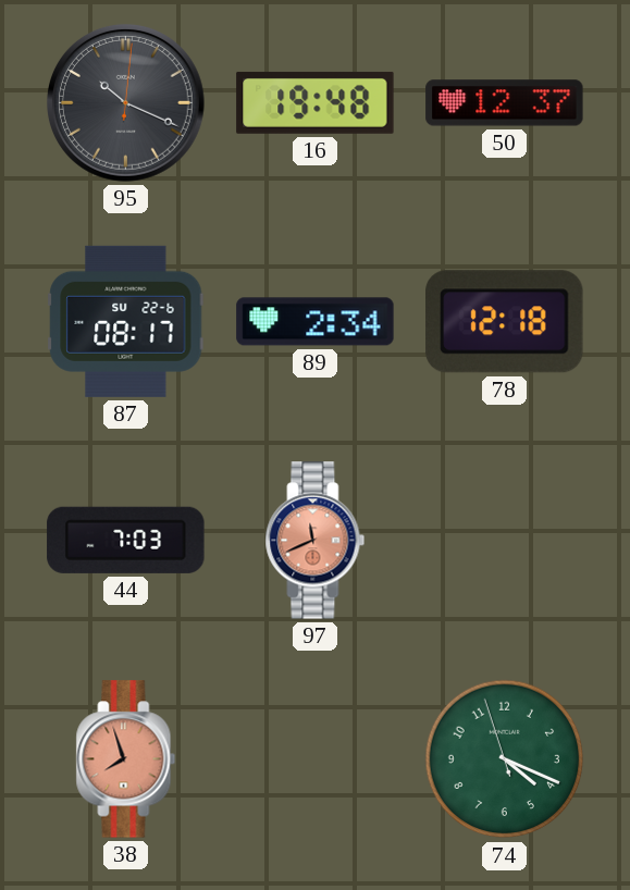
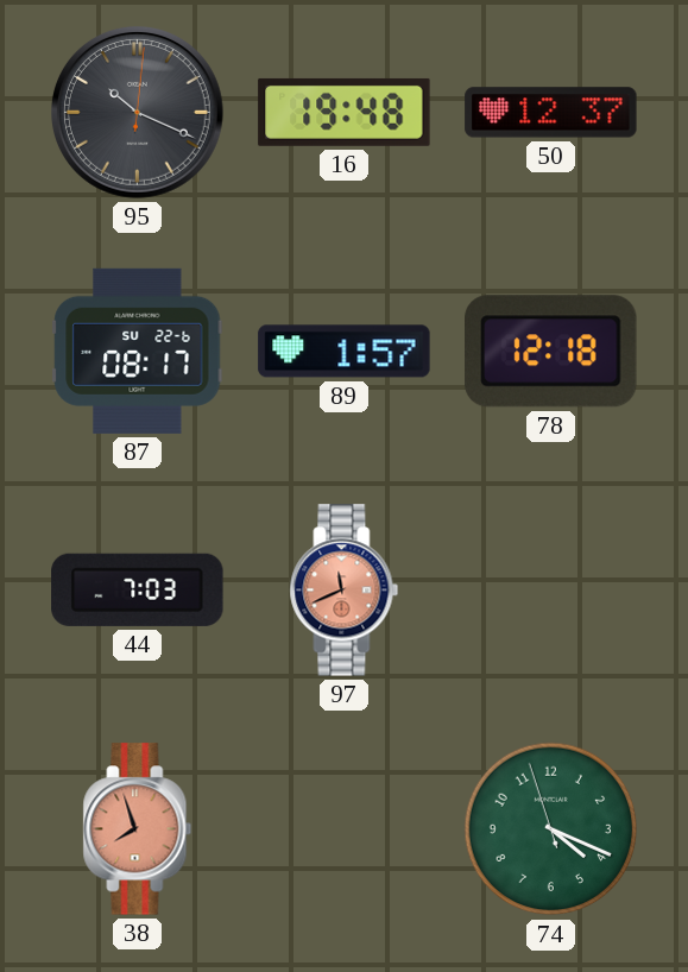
89: 2:34 -> 1:57
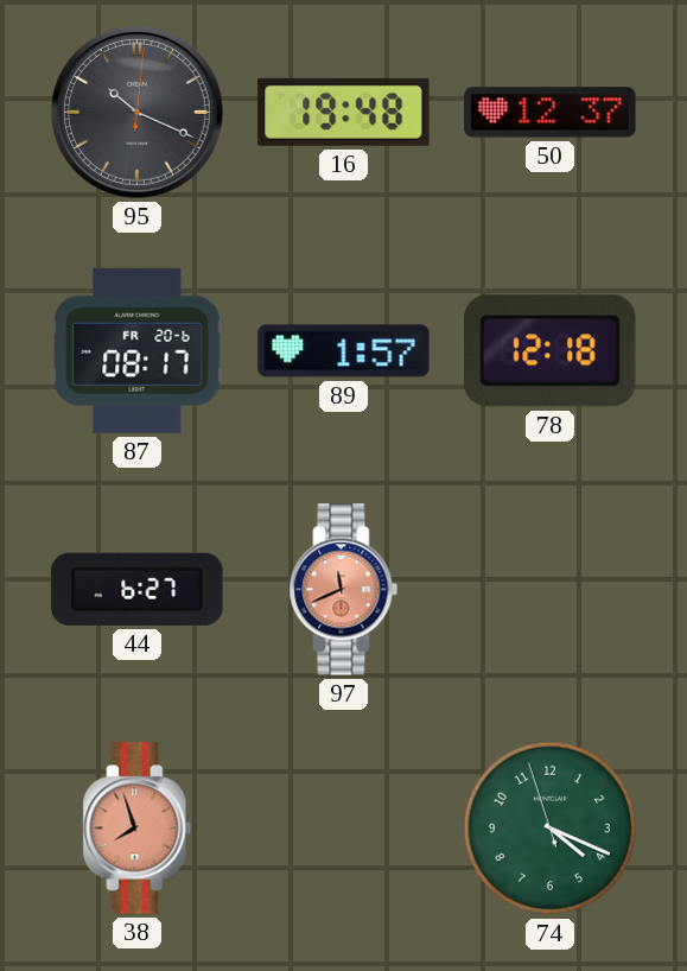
87 date: SU 22-6 -> FR 20-6
44: 7:03 -> 6:27
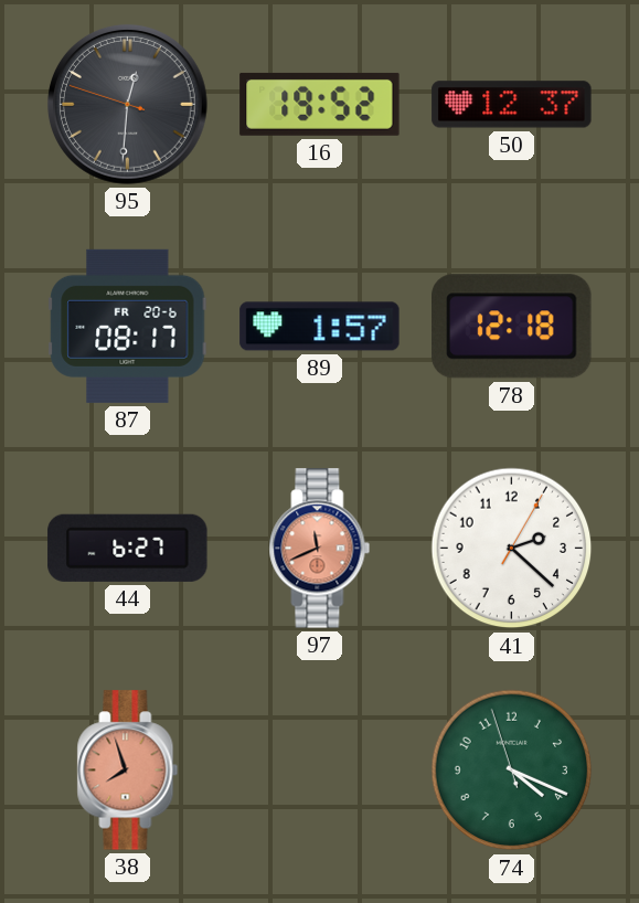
95: 10:19 -> 12:30
16: 19:48 -> 19:52
41: none -> 2:22
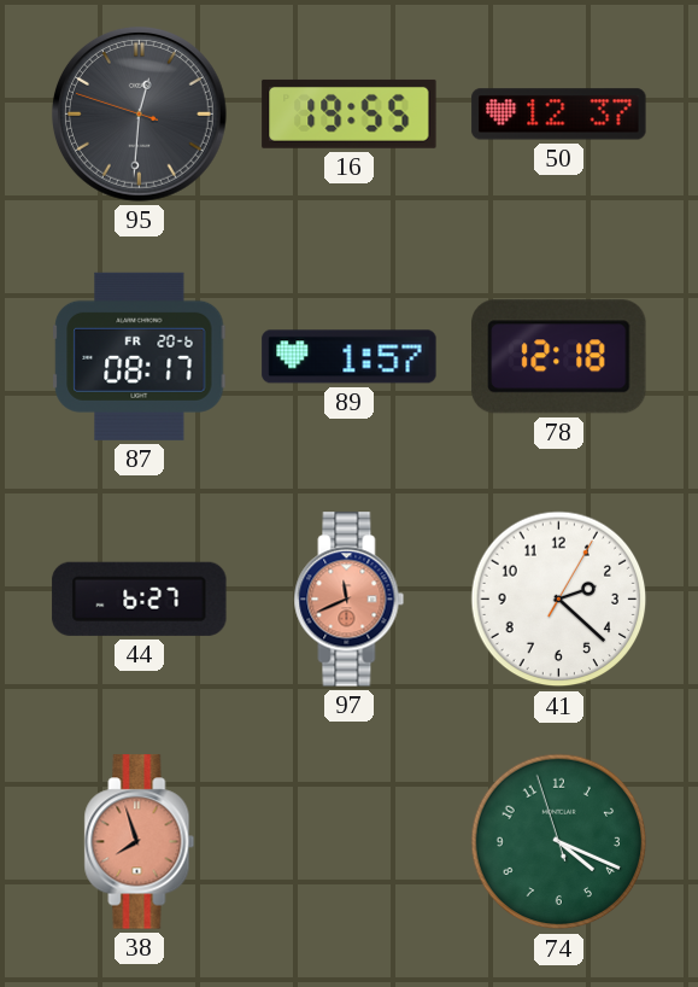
16: 19:52 -> 19:55
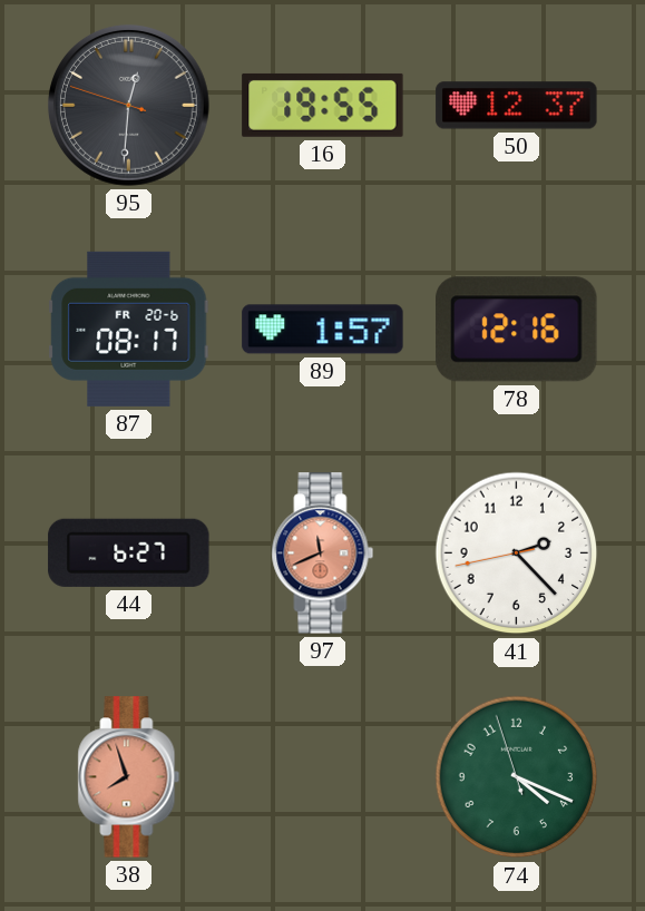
78: 12:18 -> 12:16
41: 2:22:05 -> 2:22:43
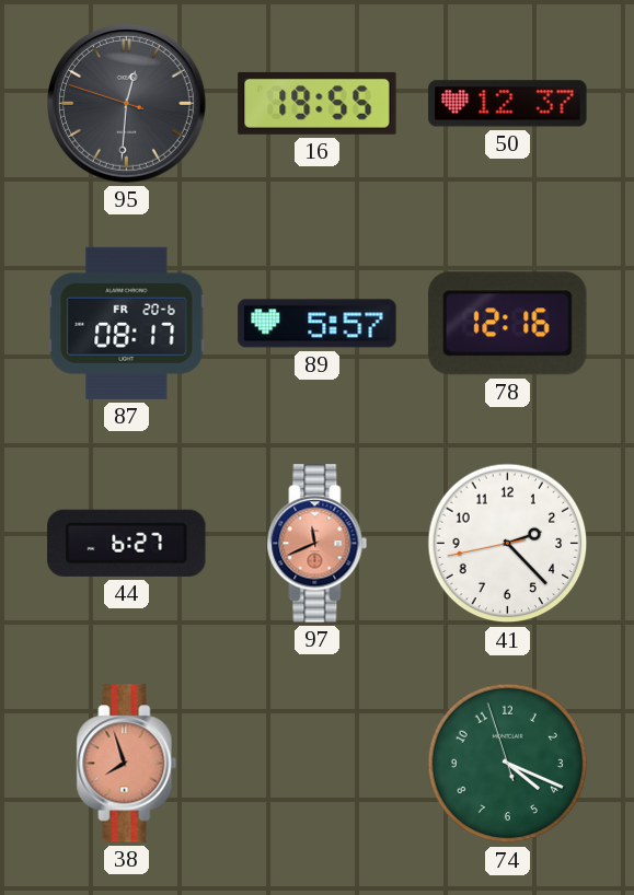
89: 1:57 -> 5:57
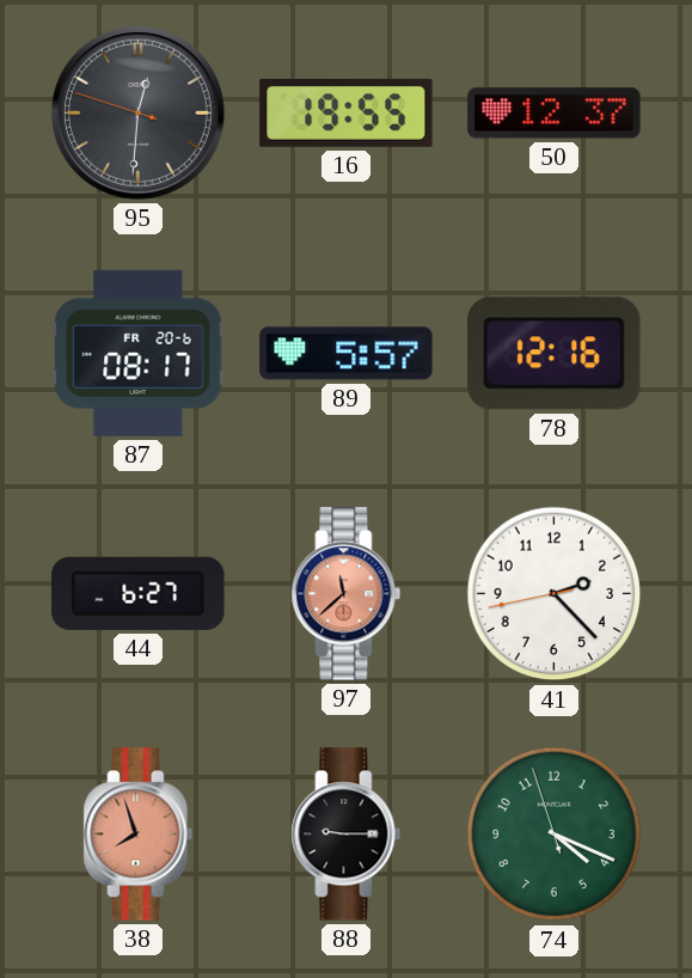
97: 11:41 -> 11:38
88: none -> 9:15
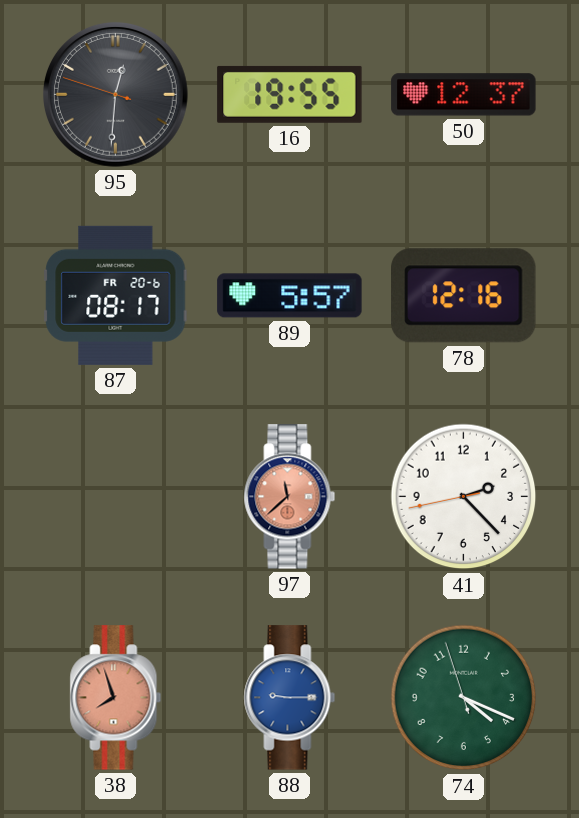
44: 6:27 -> none
88 dial: black -> blue
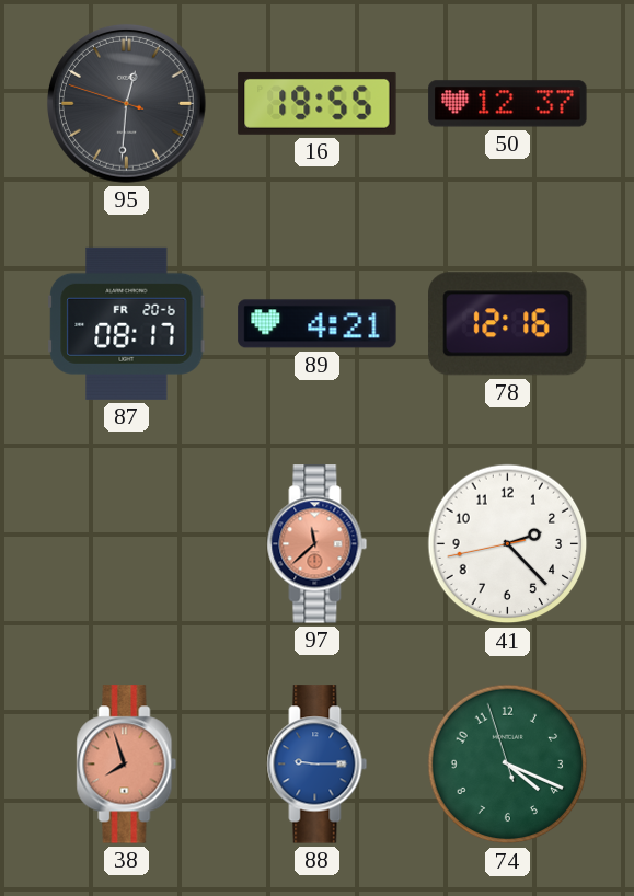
89: 5:57 -> 4:21
